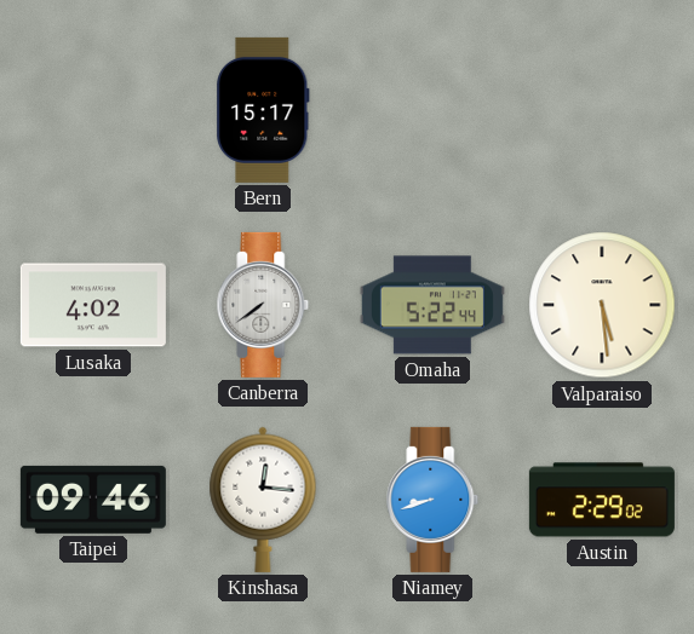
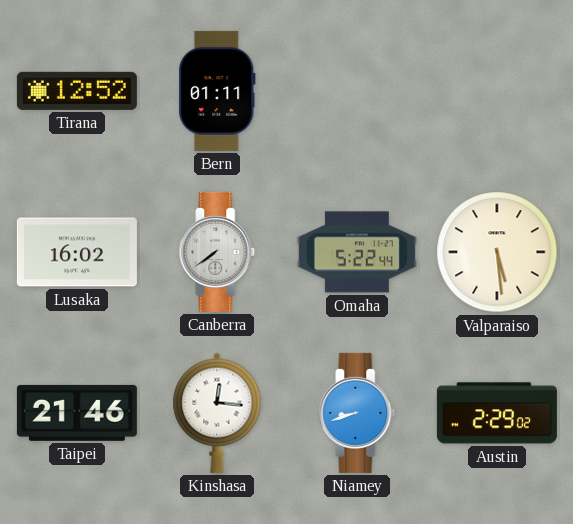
Tirana: none -> 12:52
Bern: 15:17 -> 01:11
Lusaka: 4:02 -> 16:02
Taipei: 09:46 -> 21:46
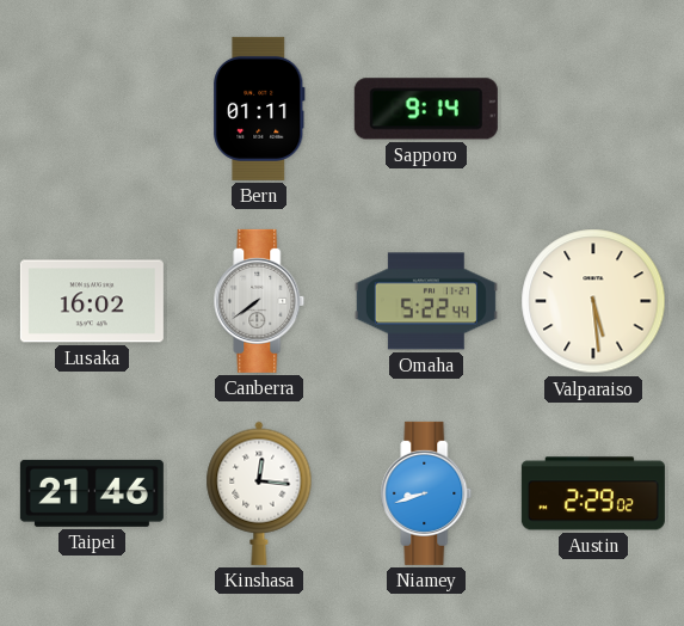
Tirana: 12:52 -> none
Sapporo: none -> 9:14
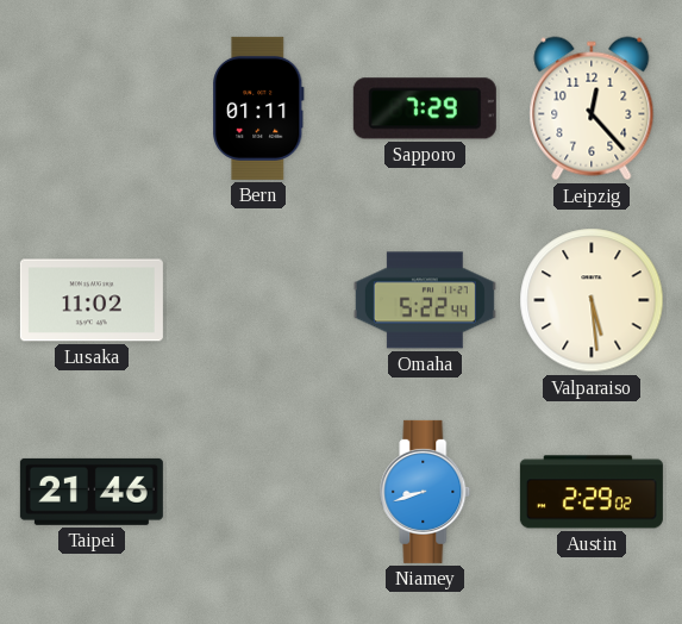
Sapporo: 9:14 -> 7:29
Leipzig: none -> 12:23
Lusaka: 16:02 -> 11:02
Canberra: 7:39 -> none
Kinshasa: 12:16 -> none
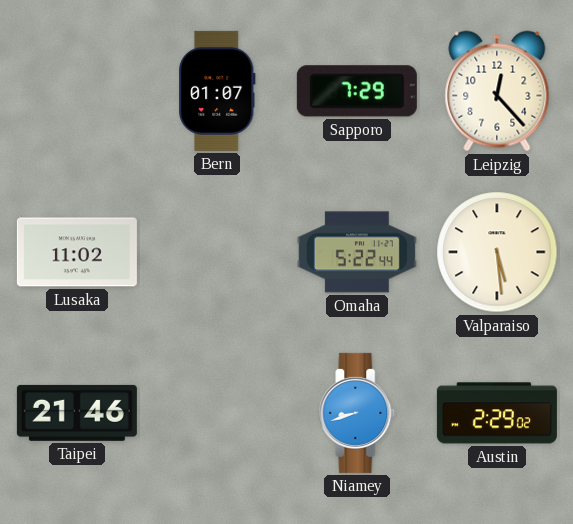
Bern: 01:11 -> 01:07
